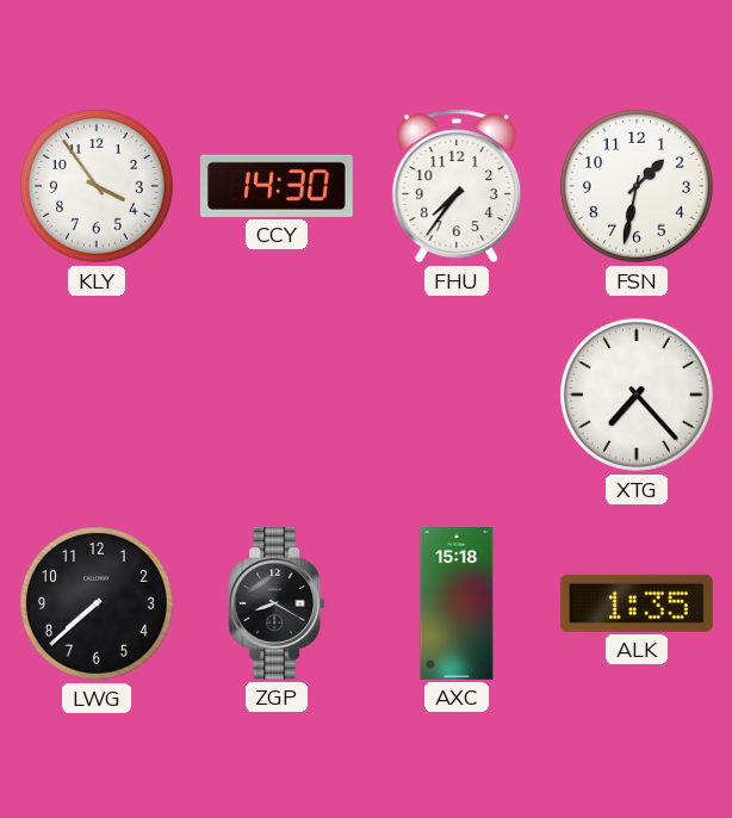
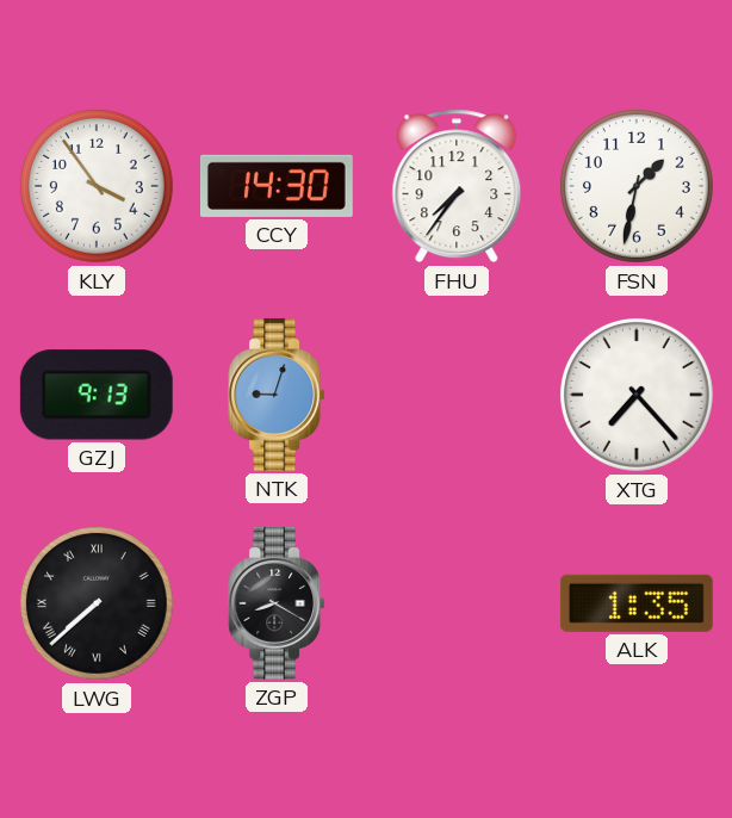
GZJ: none -> 9:13
NTK: none -> 9:03
LWG numerals: Arabic -> Roman
AXC: 15:18 -> none
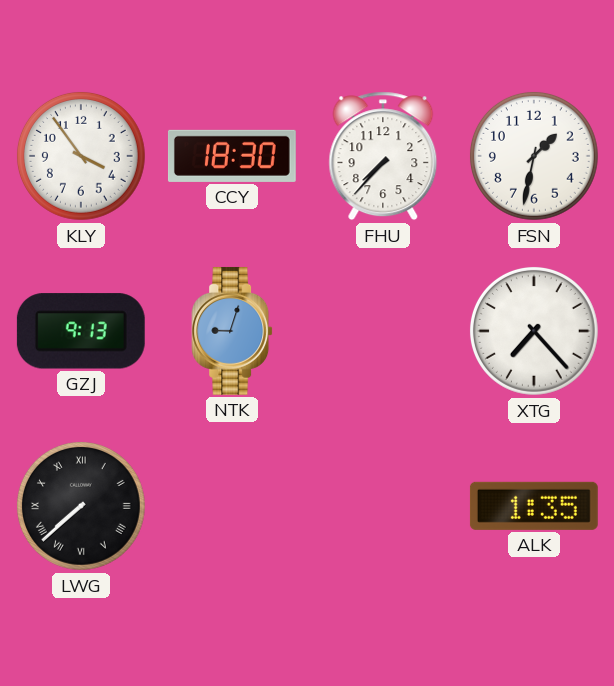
CCY: 14:30 -> 18:30
FHU: 7:36 -> 7:37
ZGP: 8:20 -> none
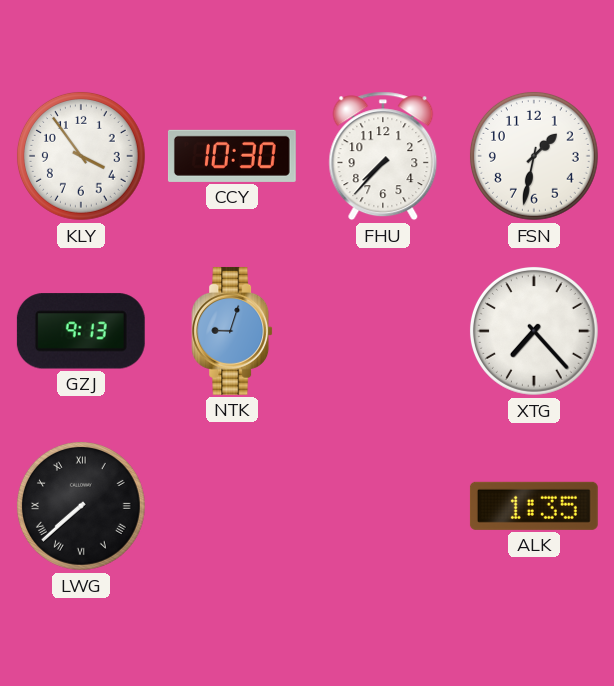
CCY: 18:30 -> 10:30
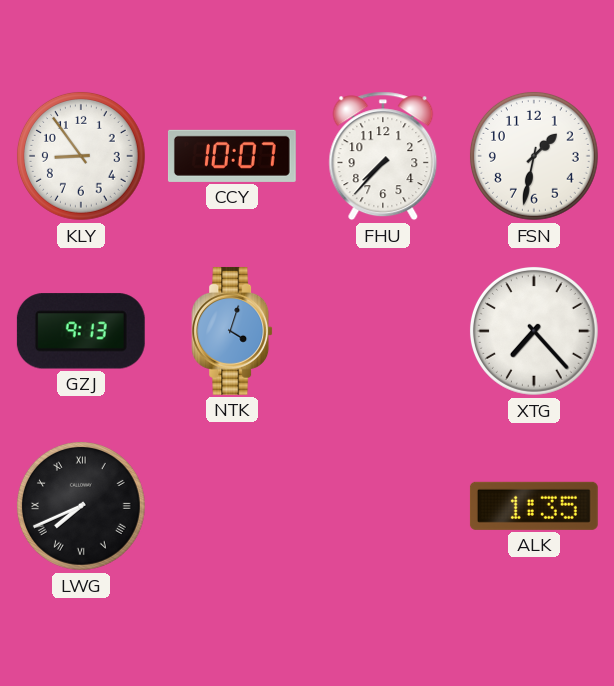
KLY: 3:54 -> 8:54
CCY: 10:30 -> 10:07
NTK: 9:03 -> 4:03
LWG: 7:38 -> 7:41
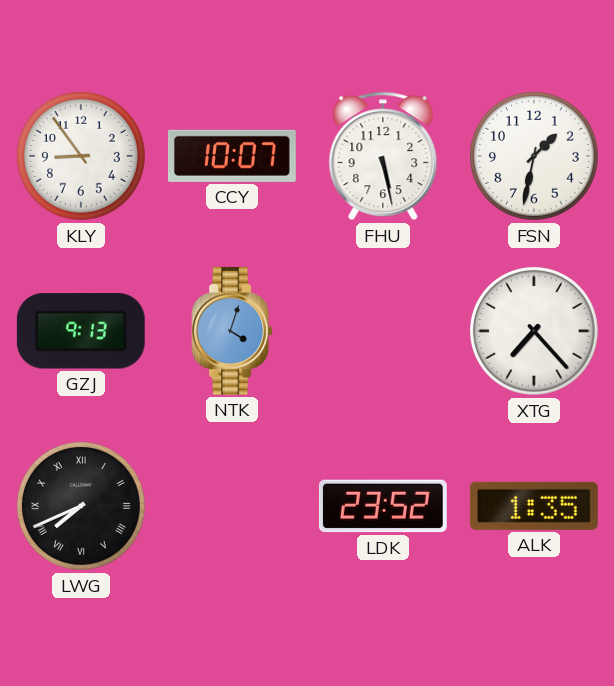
FHU: 7:37 -> 5:28
LDK: none -> 23:52
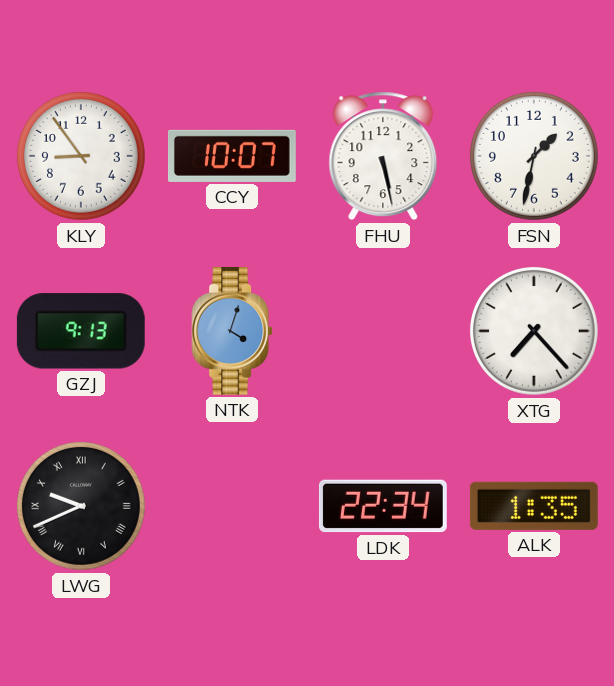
LWG: 7:41 -> 9:41
LDK: 23:52 -> 22:34
